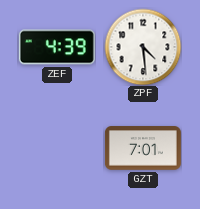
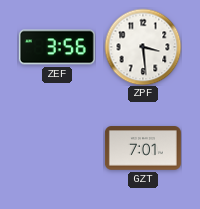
ZEF: 4:39 -> 3:56
ZPF: 4:29 -> 3:29
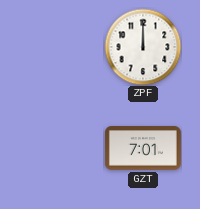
ZEF: 3:56 -> none
ZPF: 3:29 -> 12:00
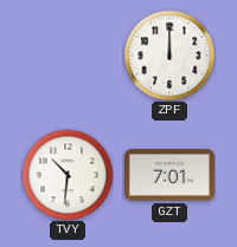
TVY: none -> 10:31
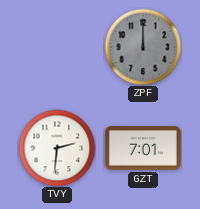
ZPF dial: white -> grey
TVY: 10:31 -> 2:31
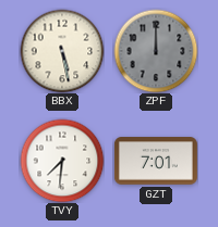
BBX: none -> 5:28
TVY: 2:31 -> 7:31
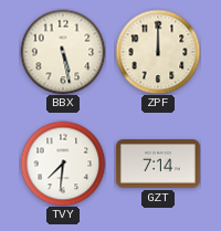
ZPF dial: grey -> cream
GZT: 7:01 -> 7:14
